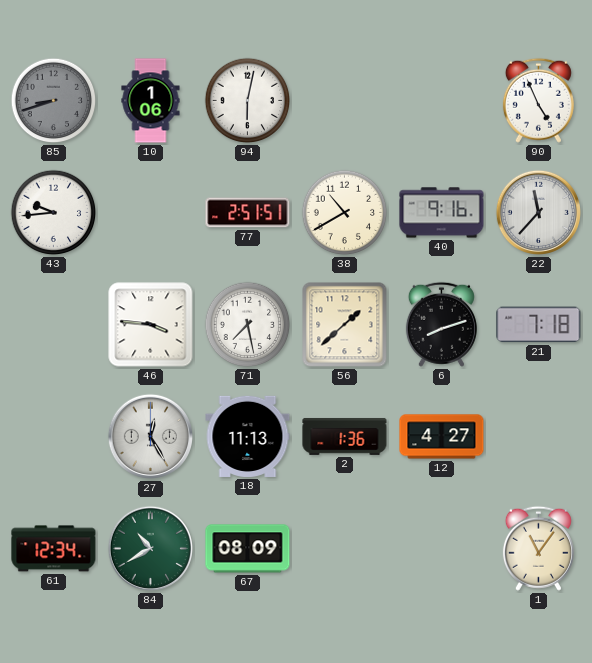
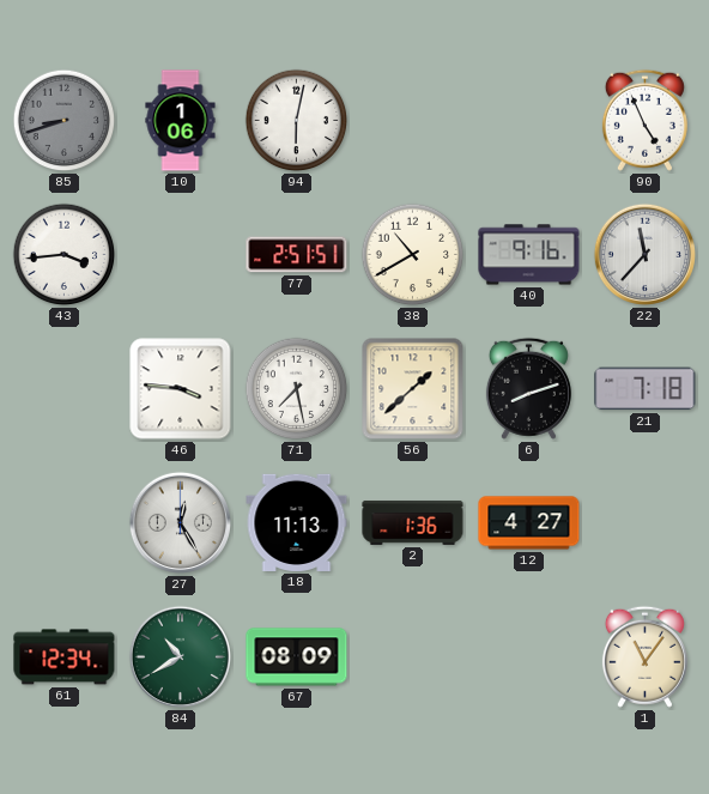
43: 9:44 -> 3:44
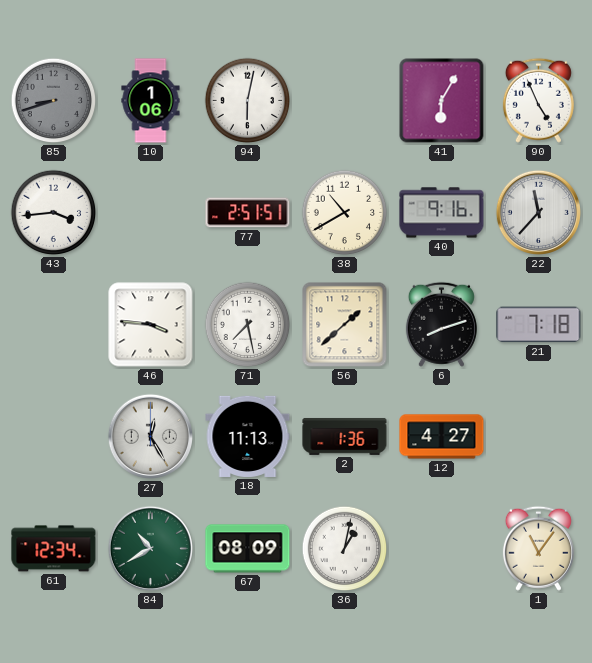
41: none -> 6:05
36: none -> 1:02
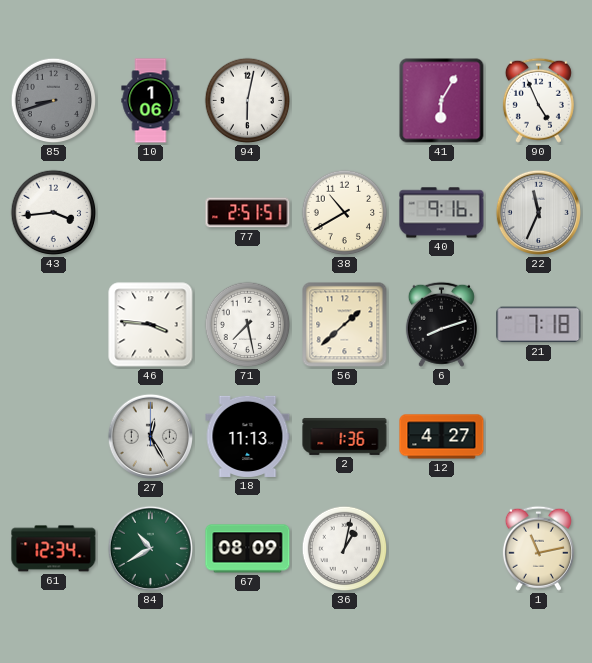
22: 11:37 -> 11:34
1: 11:06 -> 11:13
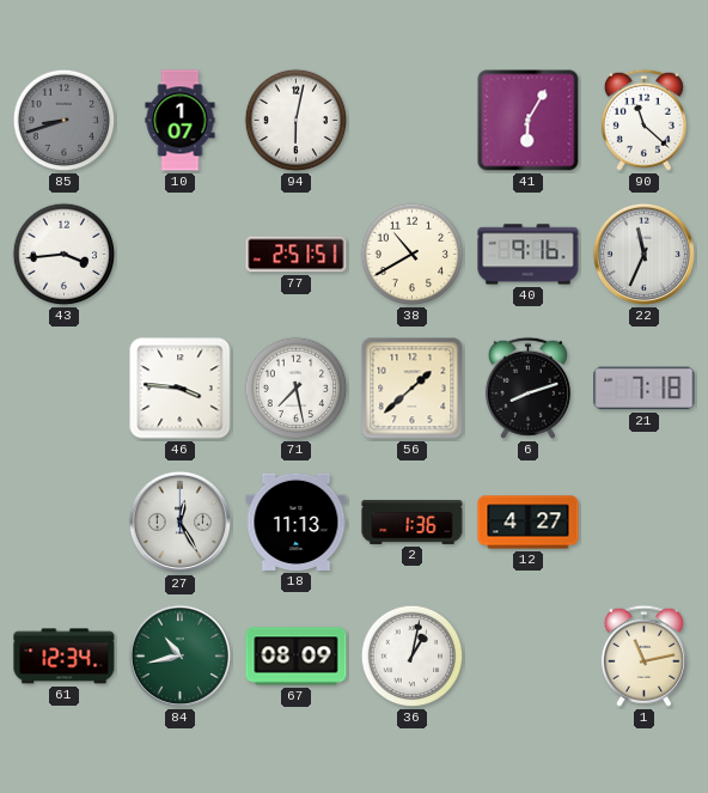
10: 1:06 -> 1:07
90: 4:56 -> 11:22
84: 10:40 -> 10:43
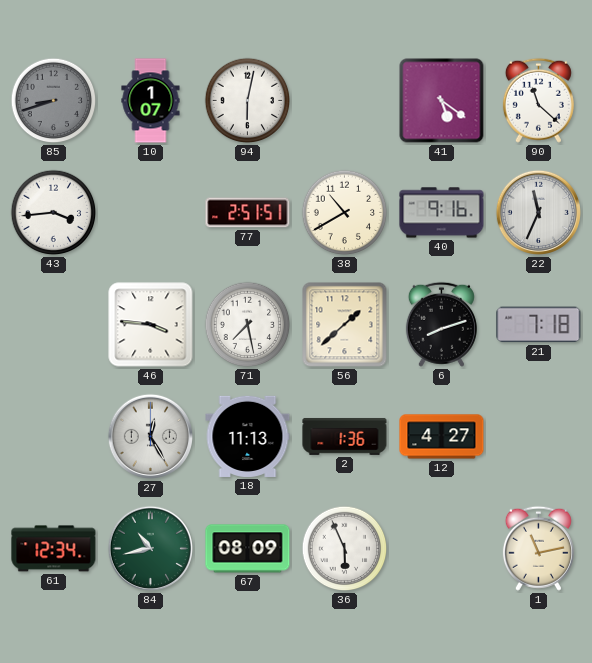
41: 6:05 -> 5:21
36: 1:02 -> 5:56
